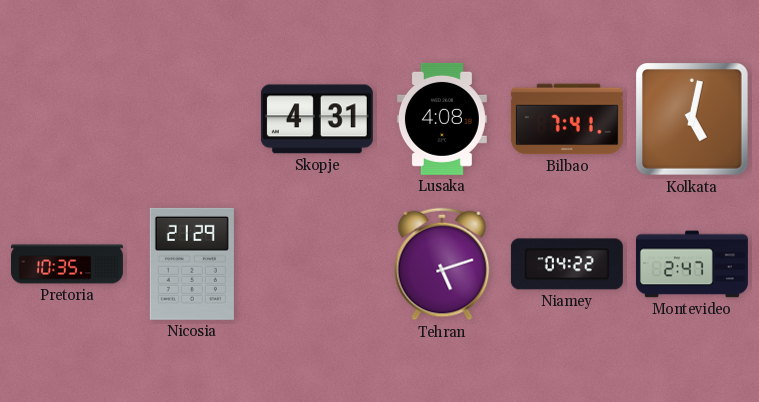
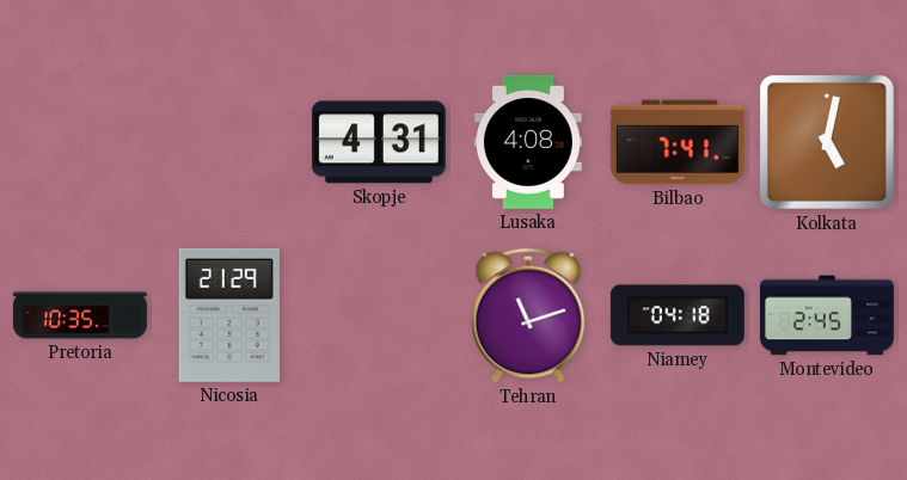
Tehran: 5:12 -> 11:12
Niamey: 04:22 -> 04:18
Montevideo: 2:47 -> 2:45
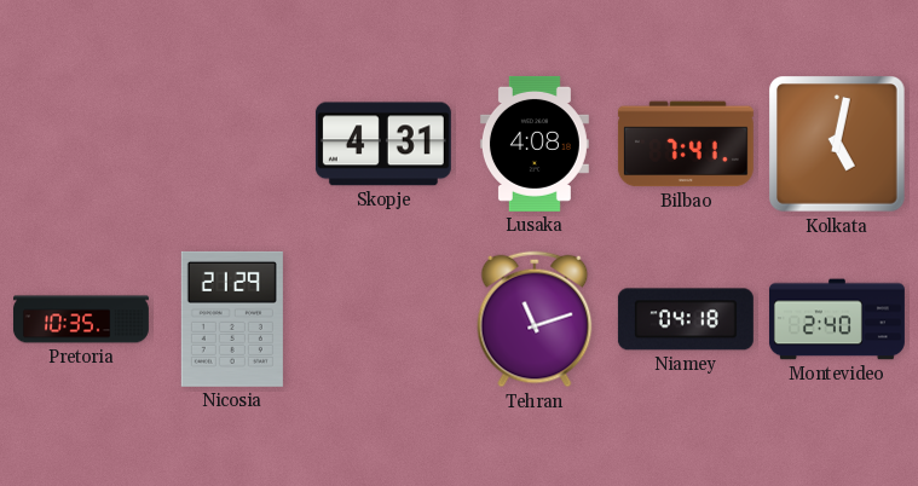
Montevideo: 2:45 -> 2:40
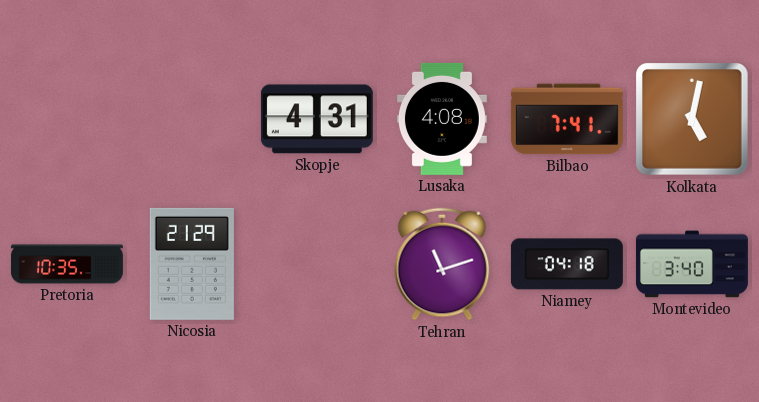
Montevideo: 2:40 -> 3:40
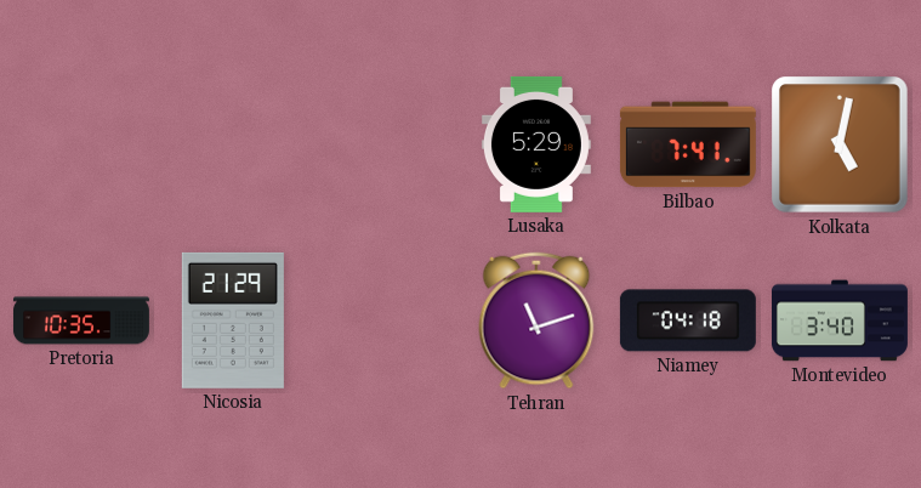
Skopje: 4:31 -> none
Lusaka: 4:08 -> 5:29
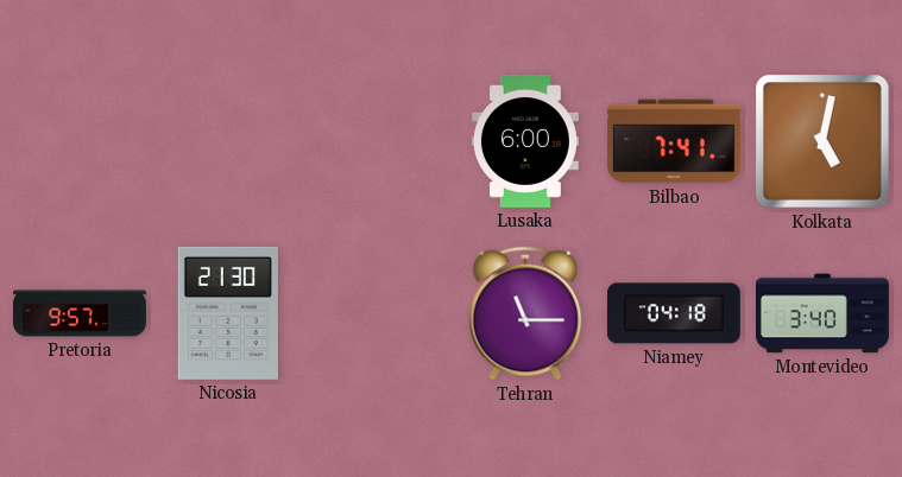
Lusaka: 5:29 -> 6:00
Pretoria: 10:35 -> 9:57
Nicosia: 21:29 -> 21:30
Tehran: 11:12 -> 11:15
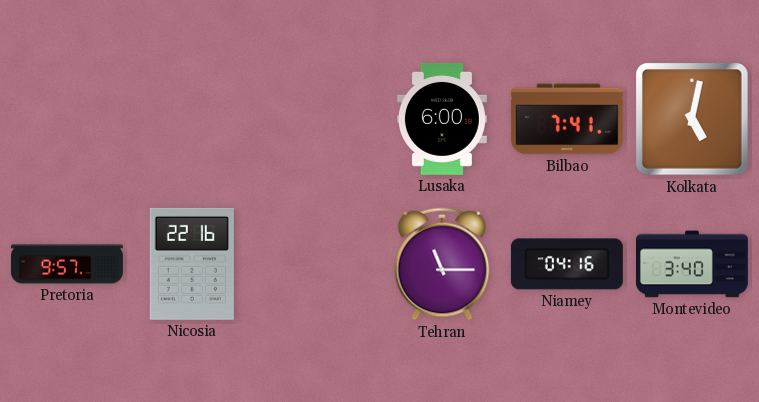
Nicosia: 21:30 -> 22:16
Niamey: 04:18 -> 04:16
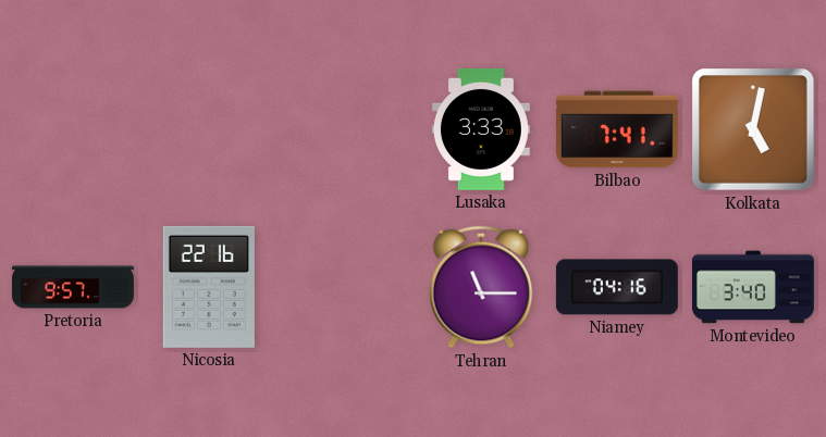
Lusaka: 6:00 -> 3:33
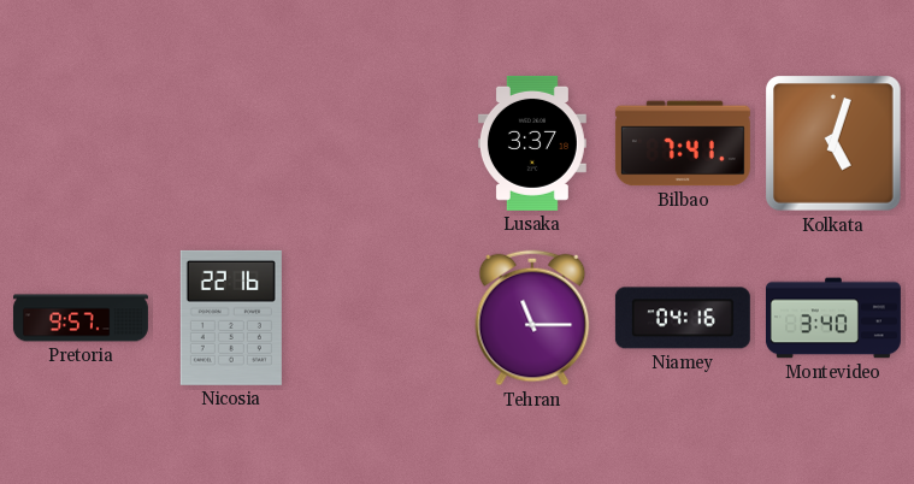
Lusaka: 3:33 -> 3:37
Kolkata: 5:02 -> 5:03
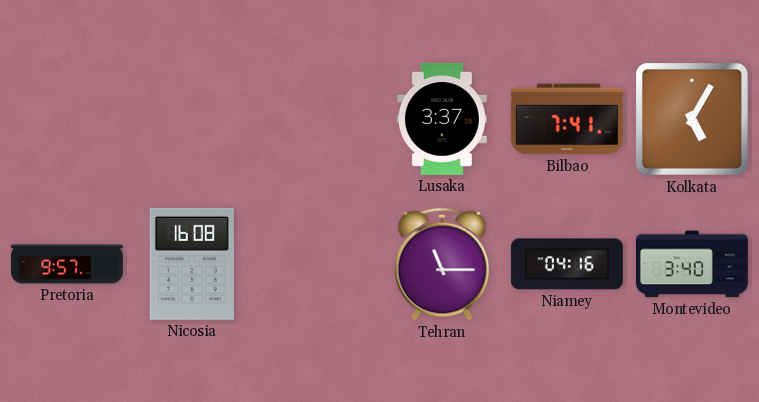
Kolkata: 5:03 -> 5:05
Nicosia: 22:16 -> 16:08
